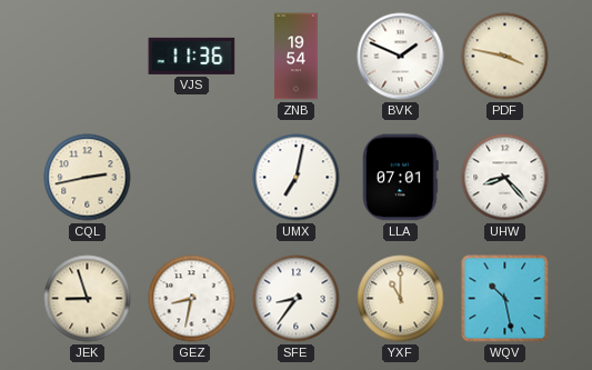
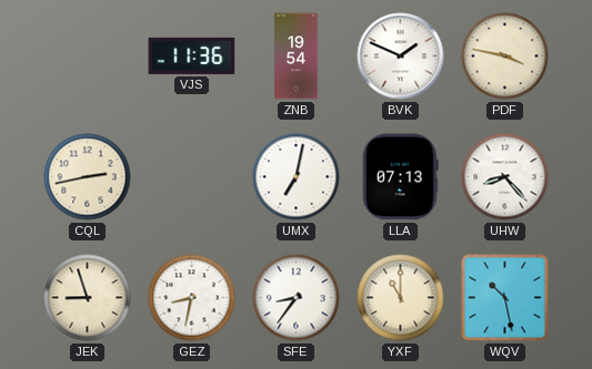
LLA: 07:01 -> 07:13
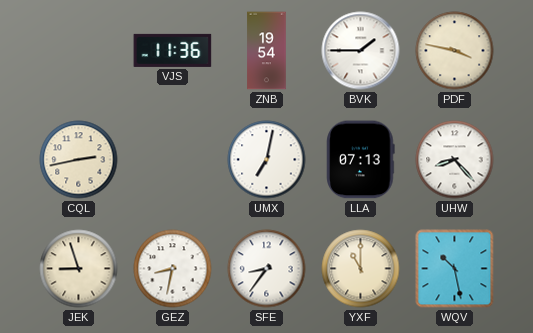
BVK: 1:49 -> 1:45
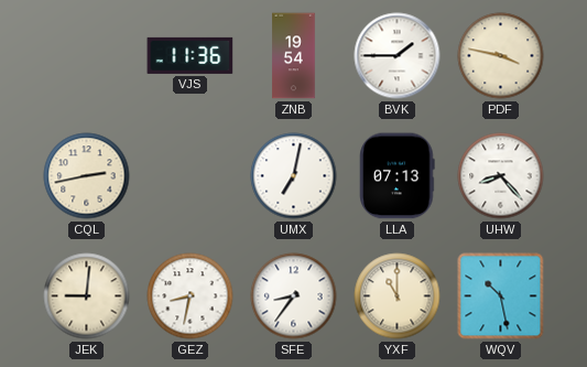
JEK: 8:57 -> 9:01
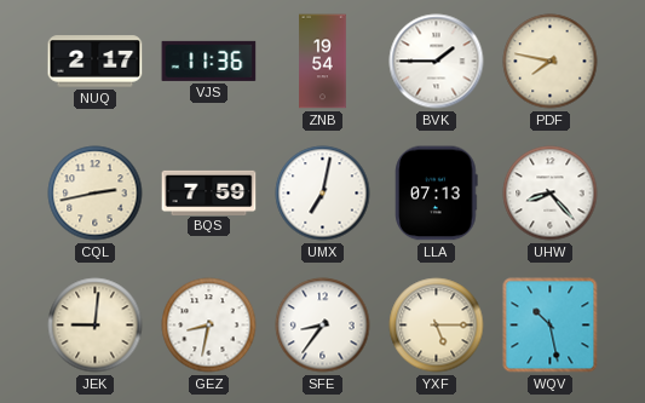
NUQ: none -> 2:17
PDF: 3:47 -> 7:47
BQS: none -> 7:59
YXF: 11:00 -> 5:15
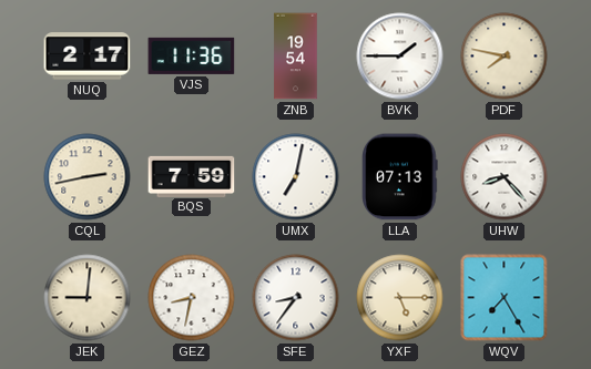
WQV: 10:28 -> 7:25
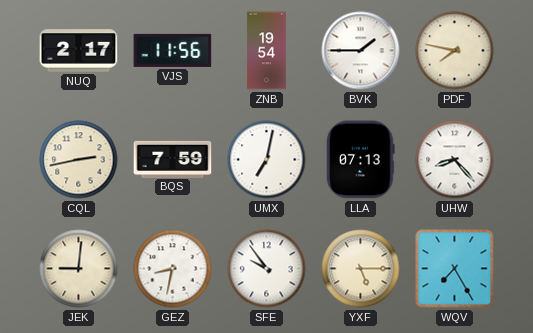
VJS: 11:36 -> 11:56
SFE: 8:36 -> 9:54
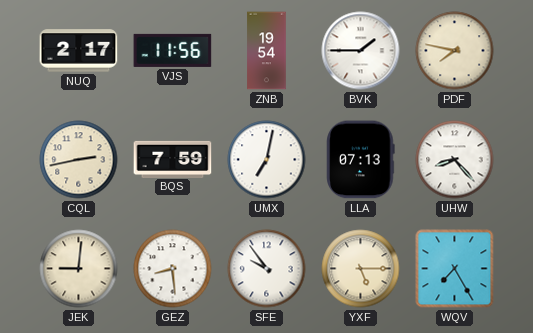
GEZ: 8:32 -> 8:29
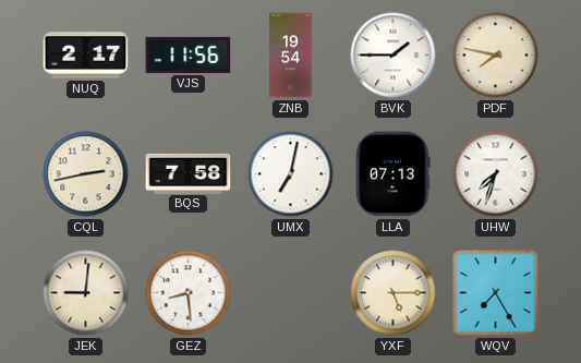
BQS: 7:59 -> 7:58
UHW: 8:23 -> 7:33
SFE: 9:54 -> none
